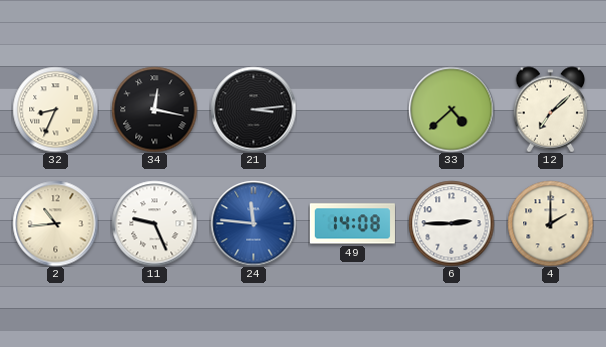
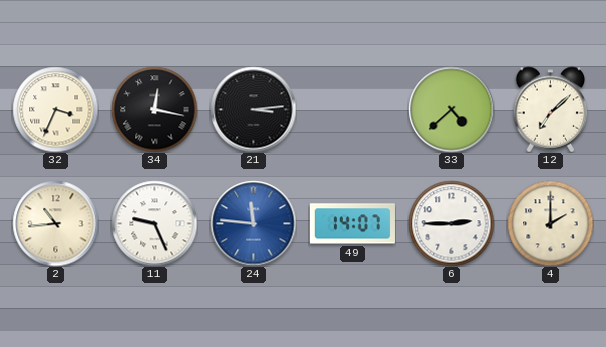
32: 8:34 -> 3:34
49: 14:08 -> 14:07
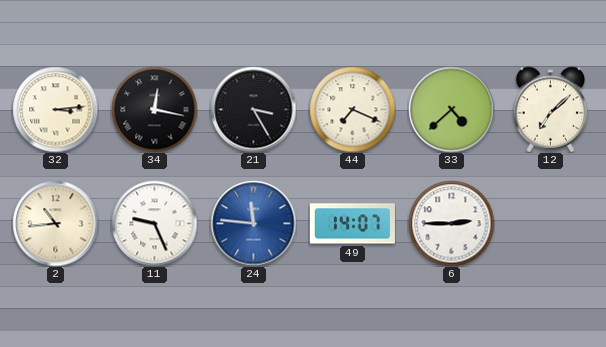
32: 3:34 -> 3:14
21: 3:14 -> 3:25
44: none -> 7:19
4: 2:00 -> none
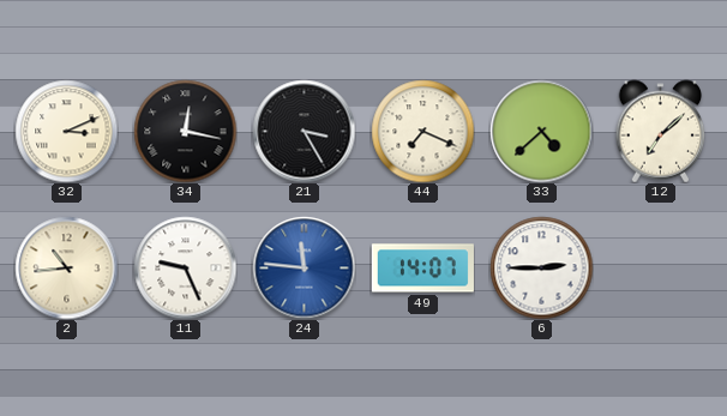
32: 3:14 -> 3:11
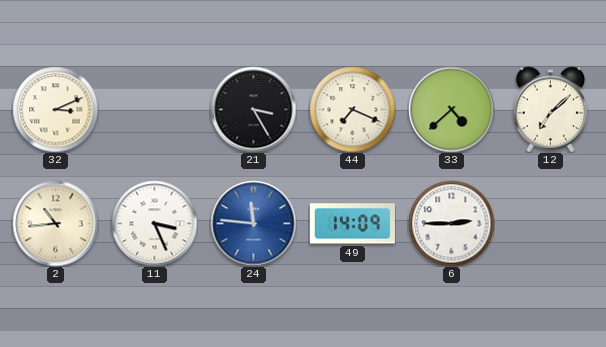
34: 12:17 -> none
11: 9:26 -> 3:26
49: 14:07 -> 14:09
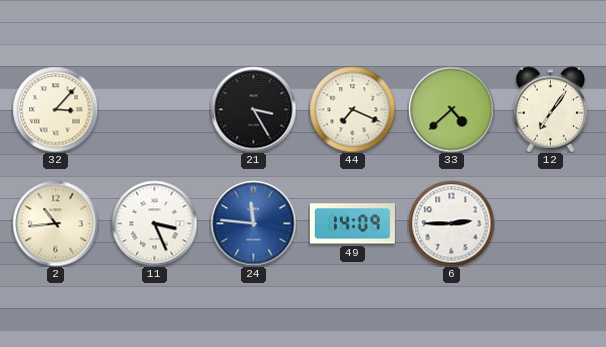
32: 3:11 -> 3:07
12: 7:08 -> 7:06
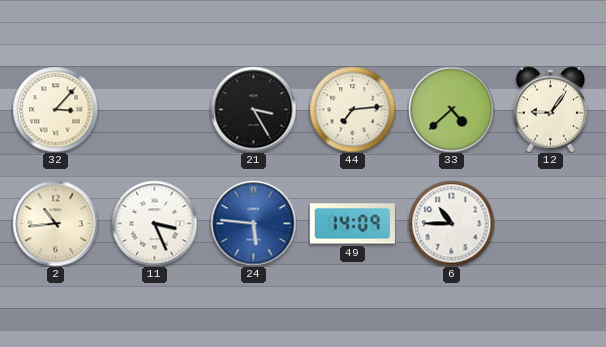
44: 7:19 -> 7:14
12: 7:06 -> 9:06
24: 11:46 -> 5:46
6: 2:45 -> 10:45
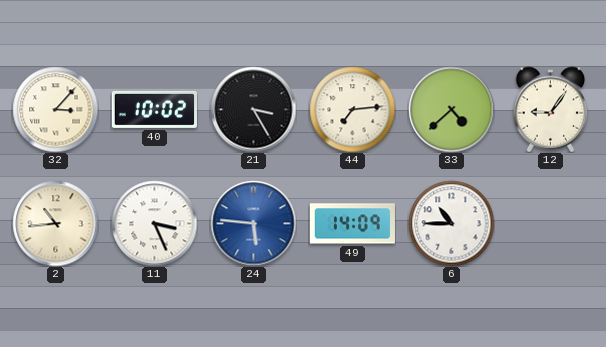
40: none -> 10:02
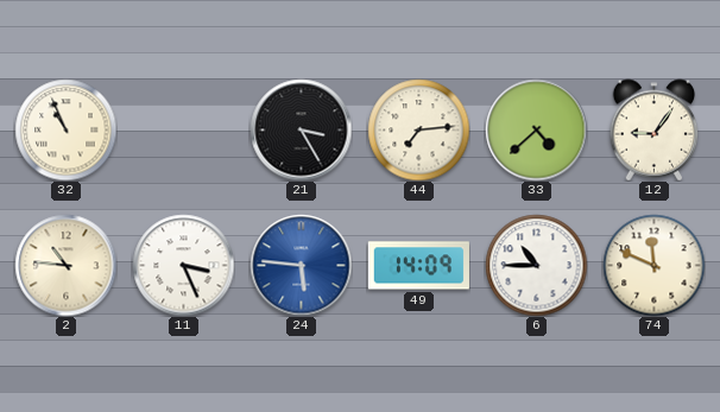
32: 3:07 -> 10:56
40: 10:02 -> none
2: 10:44 -> 10:46
74: none -> 11:49
